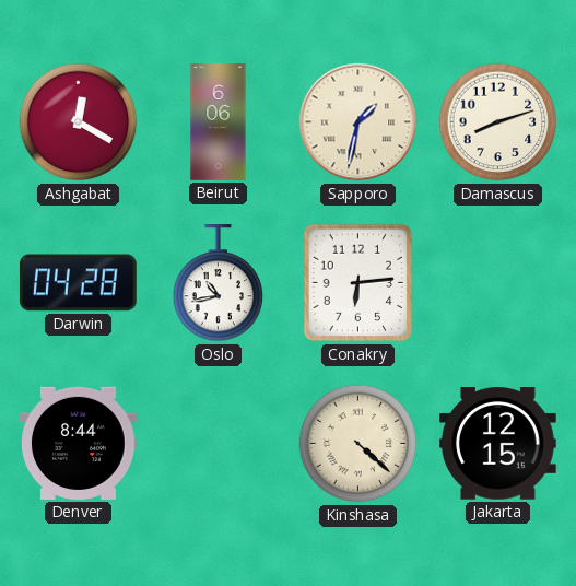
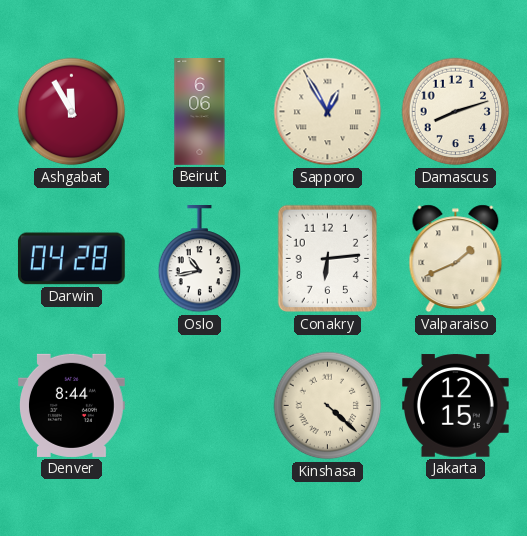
Ashgabat: 12:20 -> 11:55
Sapporo: 1:32 -> 12:55
Valparaiso: none -> 1:41
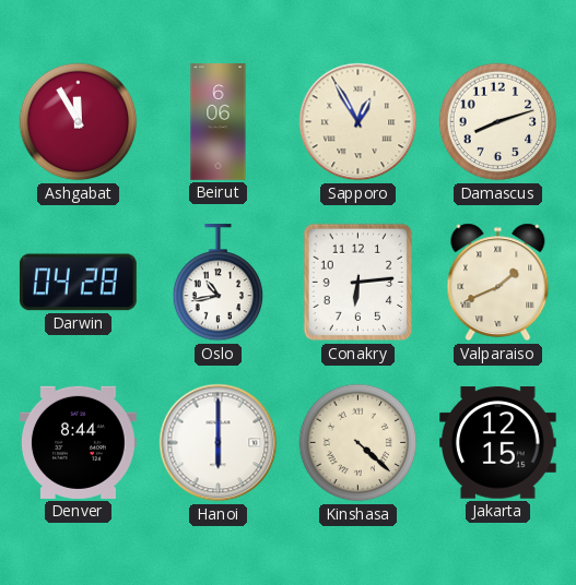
Hanoi: none -> 6:00
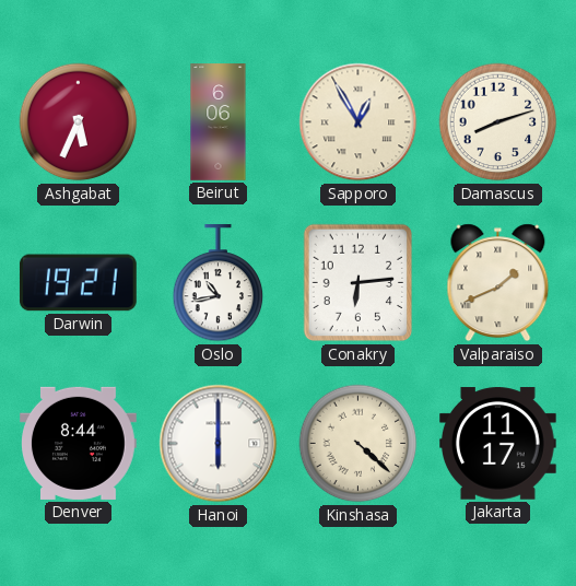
Ashgabat: 11:55 -> 5:34
Darwin: 04:28 -> 19:21
Jakarta: 12:15 -> 11:17
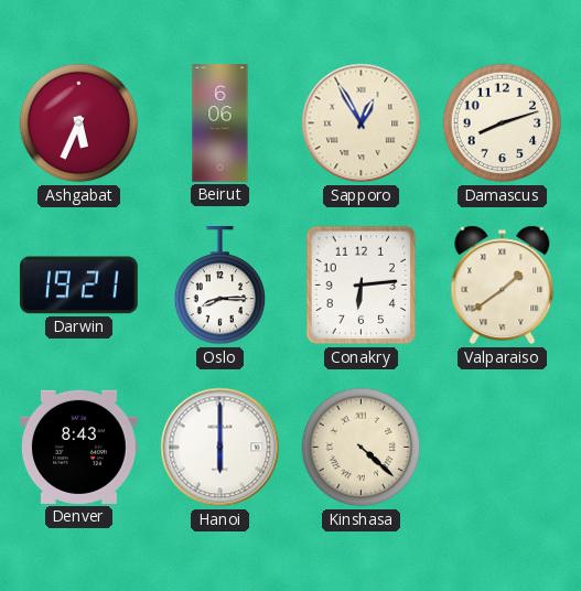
Oslo: 10:43 -> 8:15
Valparaiso: 1:41 -> 1:39
Denver: 8:44 -> 8:43
Jakarta: 11:17 -> none
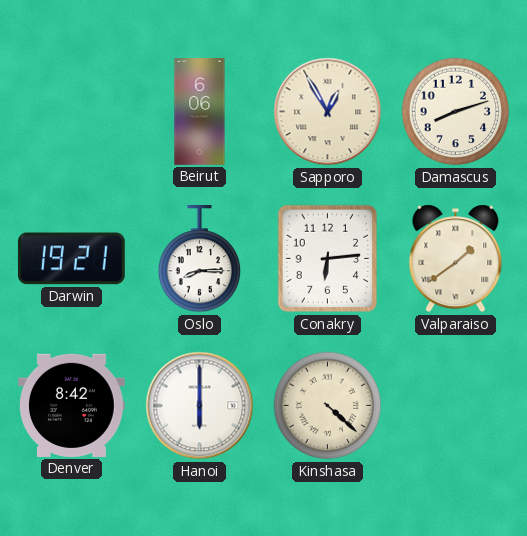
Ashgabat: 5:34 -> none
Denver: 8:43 -> 8:42
